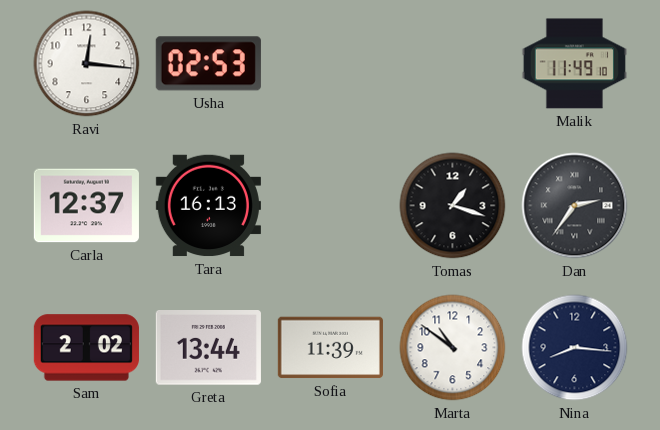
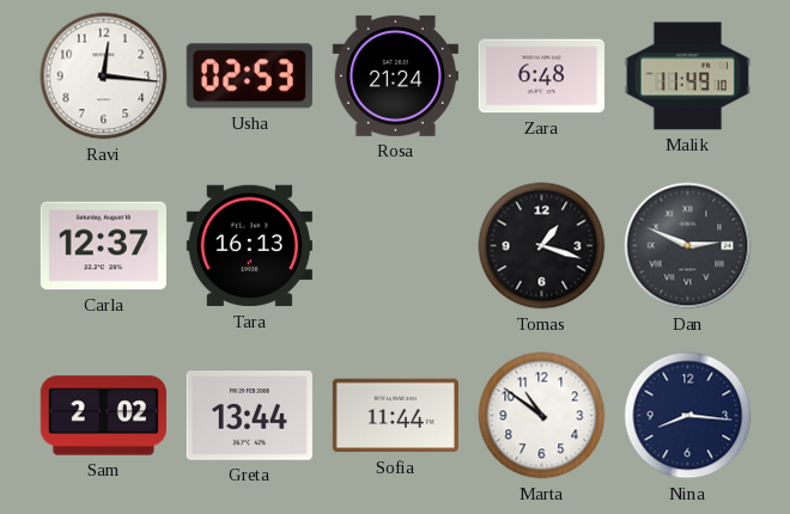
Rosa: none -> 21:24
Zara: none -> 6:48
Dan: 2:36 -> 2:49
Sofia: 11:39 -> 11:44
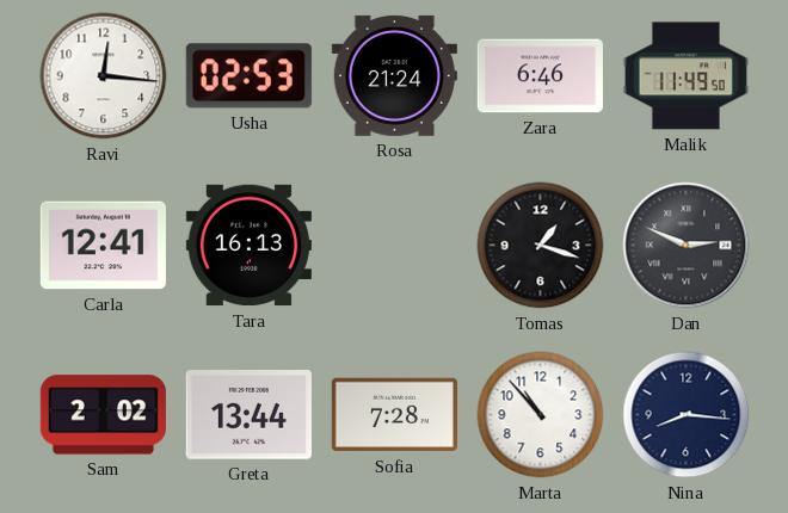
Zara: 6:48 -> 6:46
Malik: 11:49:10 -> 11:49:50
Carla: 12:37 -> 12:41
Sofia: 11:44 -> 7:28
Marta: 10:51 -> 10:53
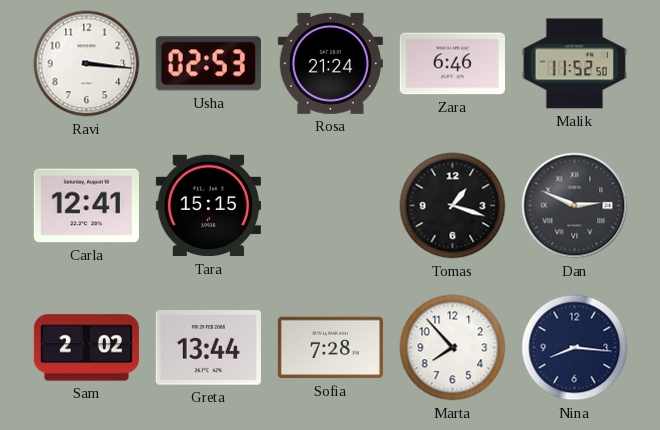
Ravi: 12:16 -> 3:16
Malik: 11:49 -> 11:52
Tara: 16:13 -> 15:15
Marta: 10:53 -> 7:53
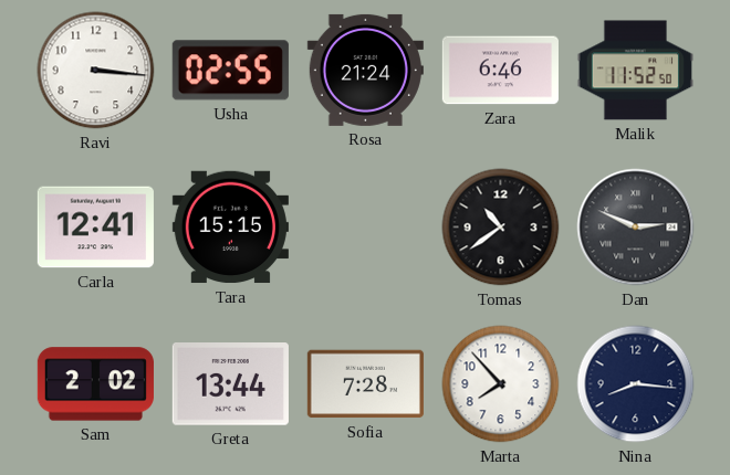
Usha: 02:53 -> 02:55
Tomas: 1:18 -> 10:39
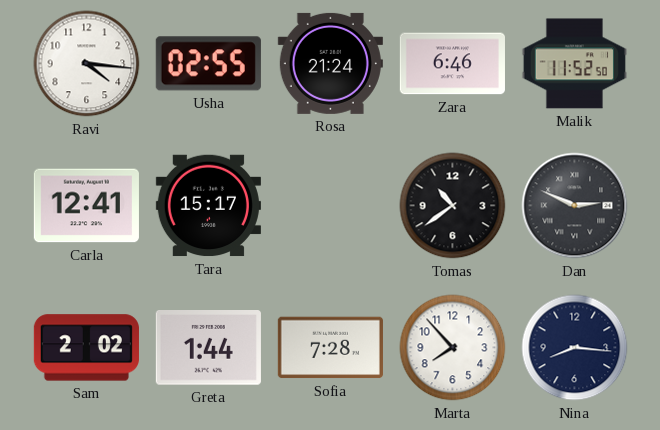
Ravi: 3:16 -> 4:16
Tara: 15:15 -> 15:17
Greta: 13:44 -> 1:44
